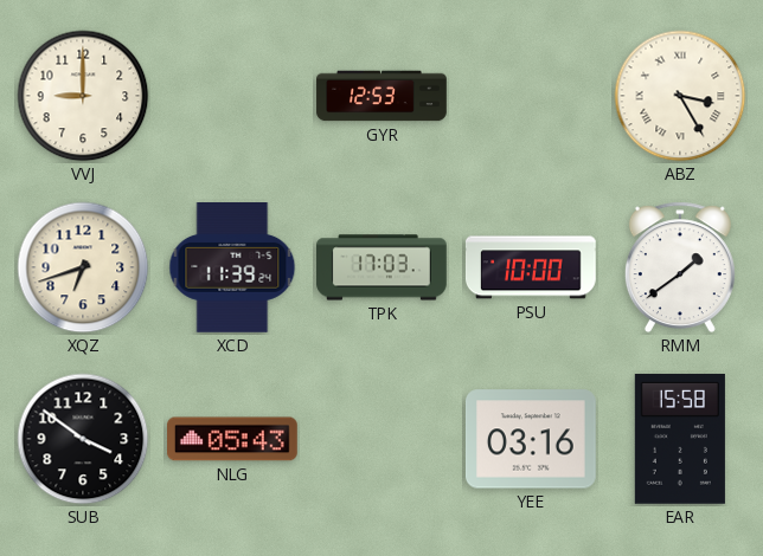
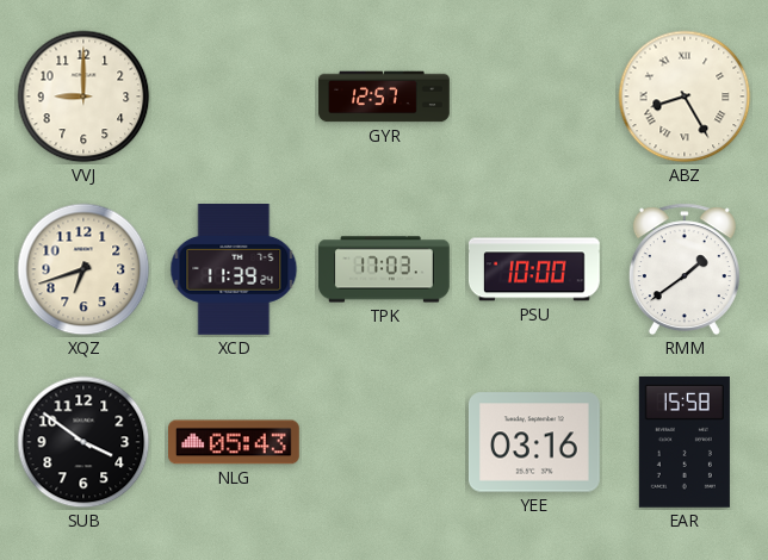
GYR: 12:53 -> 12:57
ABZ: 3:25 -> 8:25
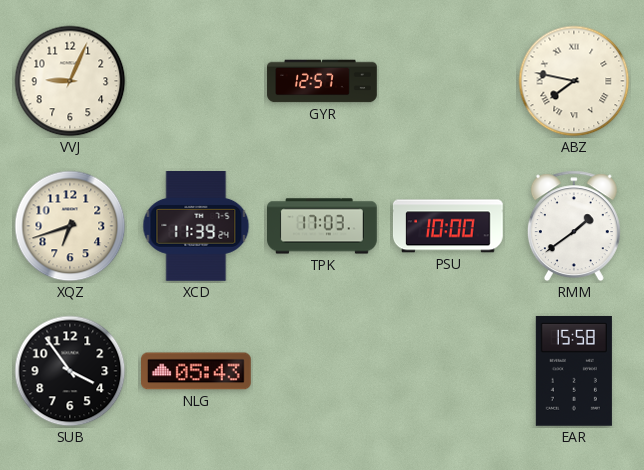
VVJ: 9:00 -> 9:04
ABZ: 8:25 -> 7:47
SUB: 3:51 -> 3:54
YEE: 03:16 -> none
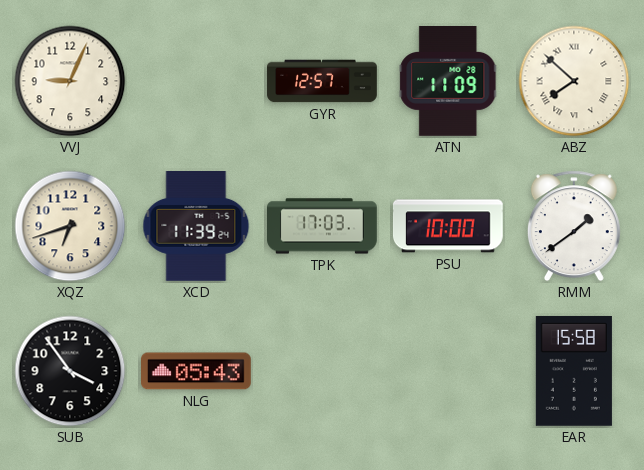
ATN: none -> 11:09
ABZ: 7:47 -> 7:52
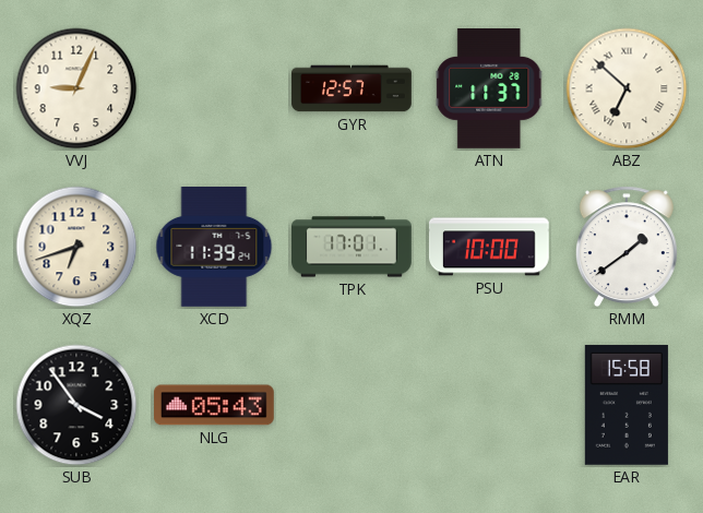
ATN: 11:09 -> 11:37
ABZ: 7:52 -> 6:52
TPK: 17:03 -> 17:01
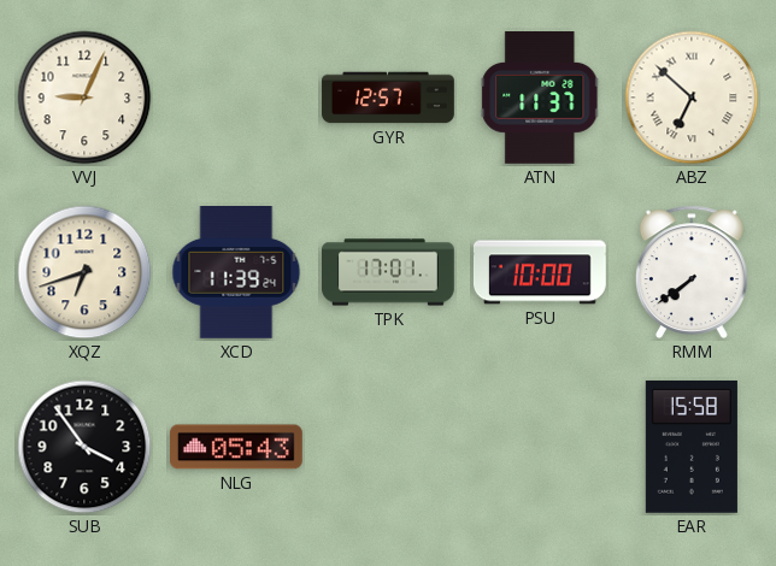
RMM: 1:39 -> 7:39
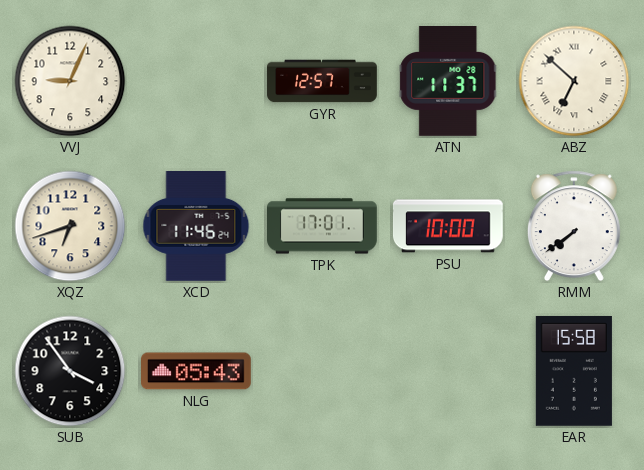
XCD: 11:39 -> 11:46
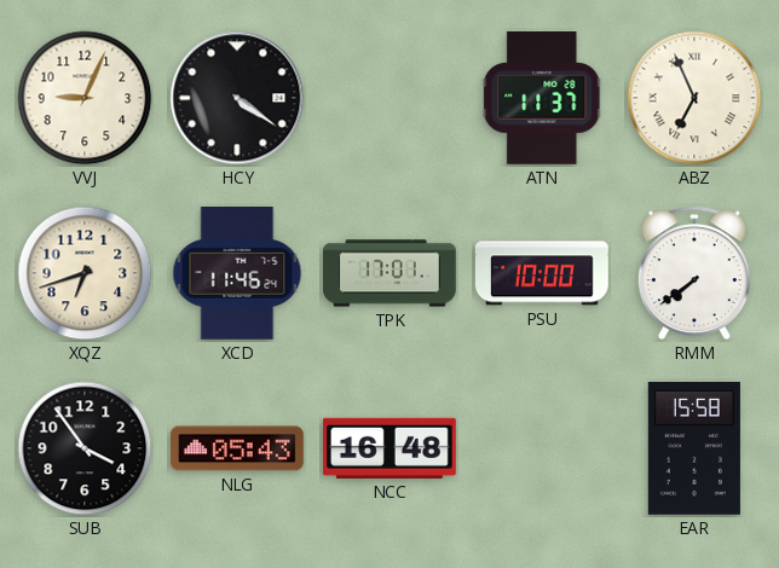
HCY: none -> 4:21
GYR: 12:57 -> none
ABZ: 6:52 -> 6:56
NCC: none -> 16:48
